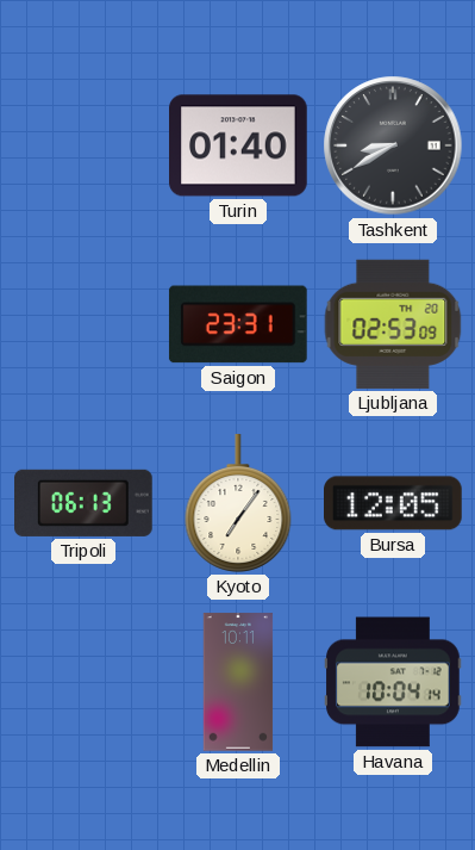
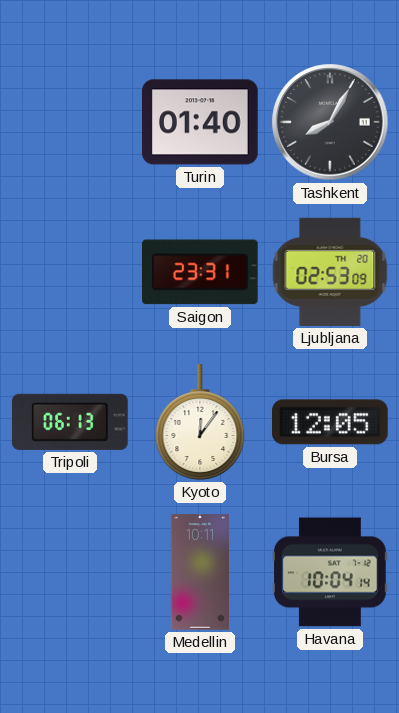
Tashkent: 8:40 -> 8:05
Kyoto: 7:06 -> 12:06
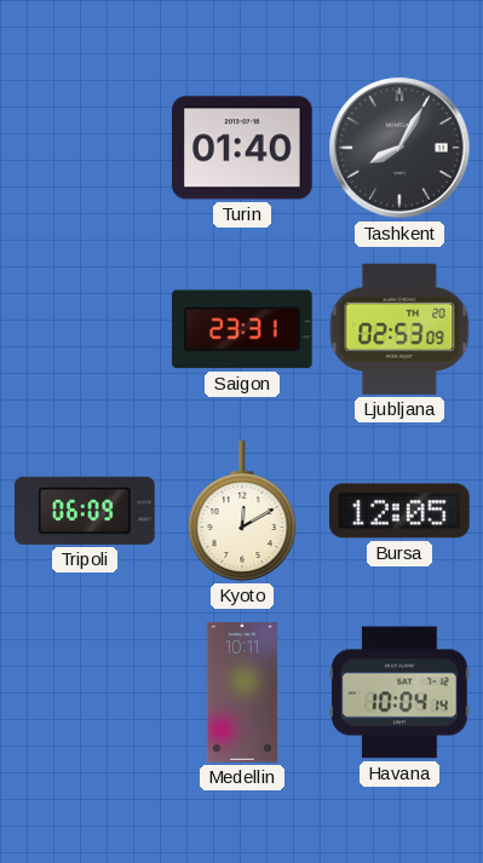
Tripoli: 06:13 -> 06:09
Kyoto: 12:06 -> 12:10
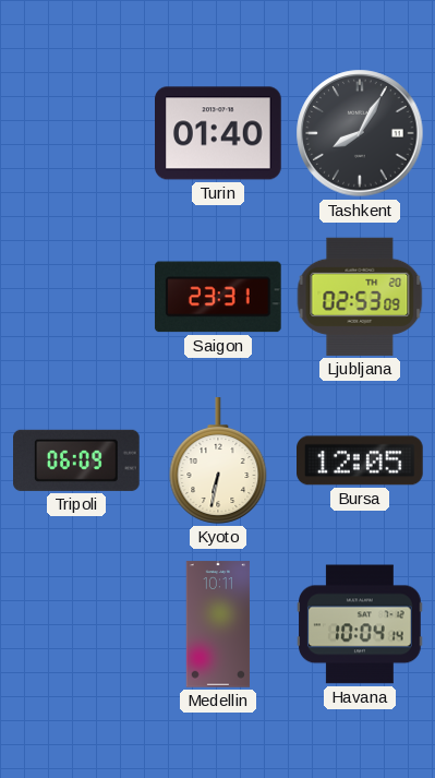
Kyoto: 12:10 -> 6:32
